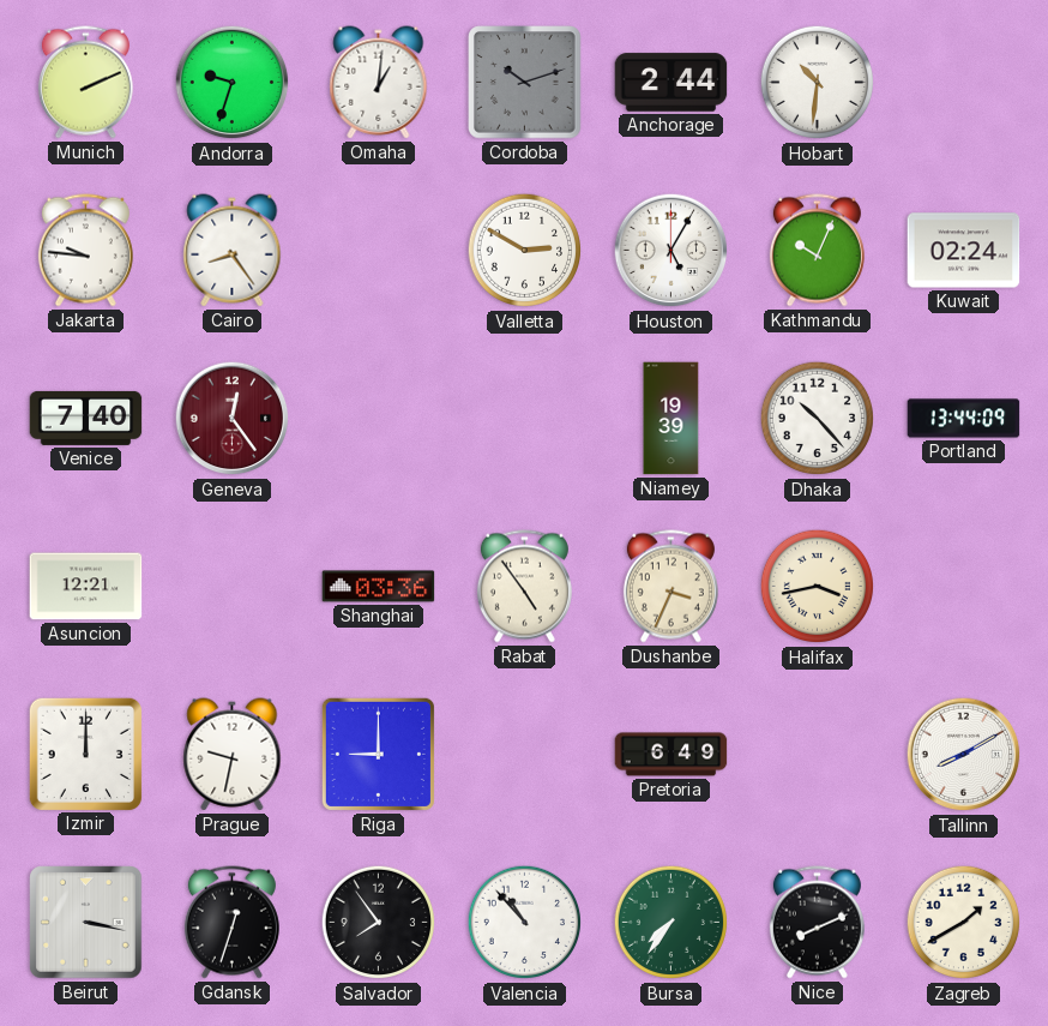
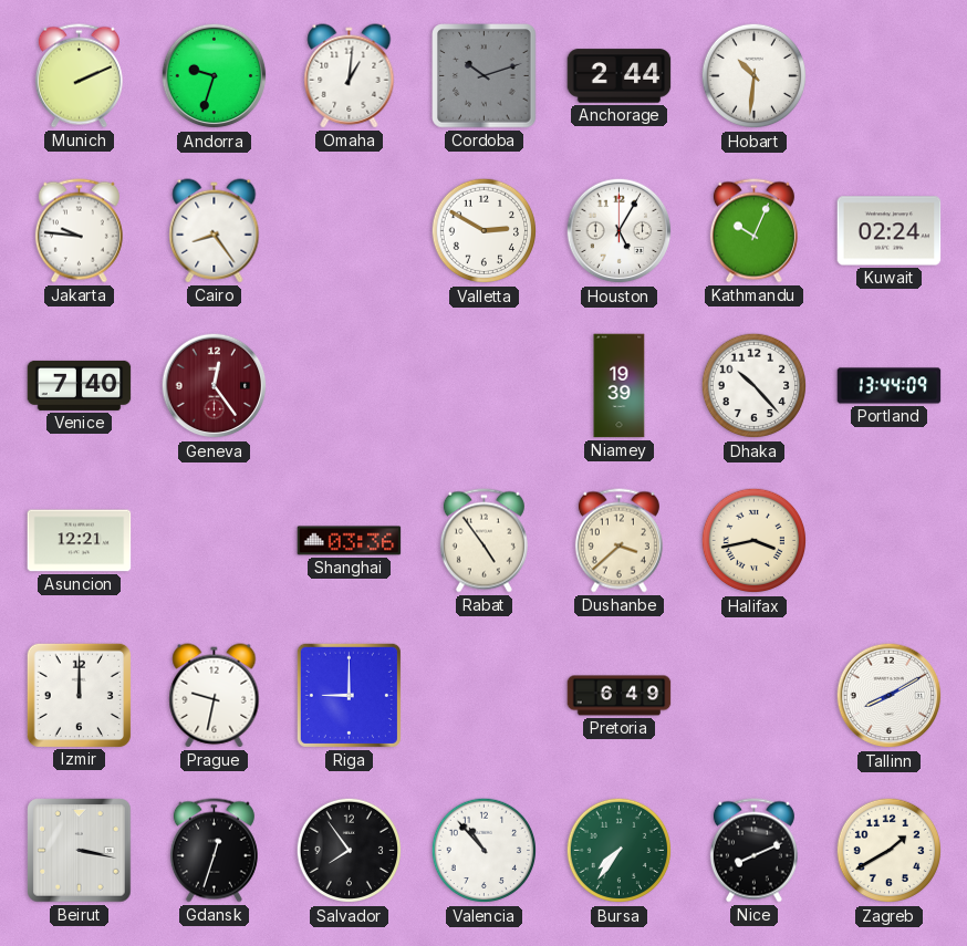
Dushanbe: 3:34 -> 3:38
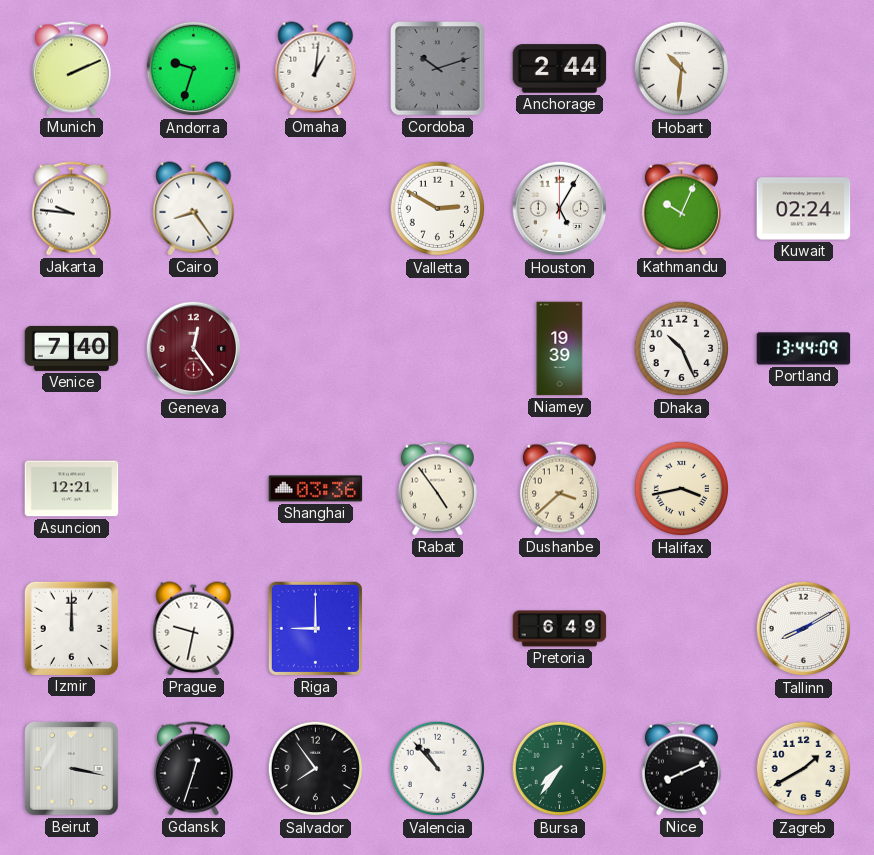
Dhaka: 10:23 -> 10:26
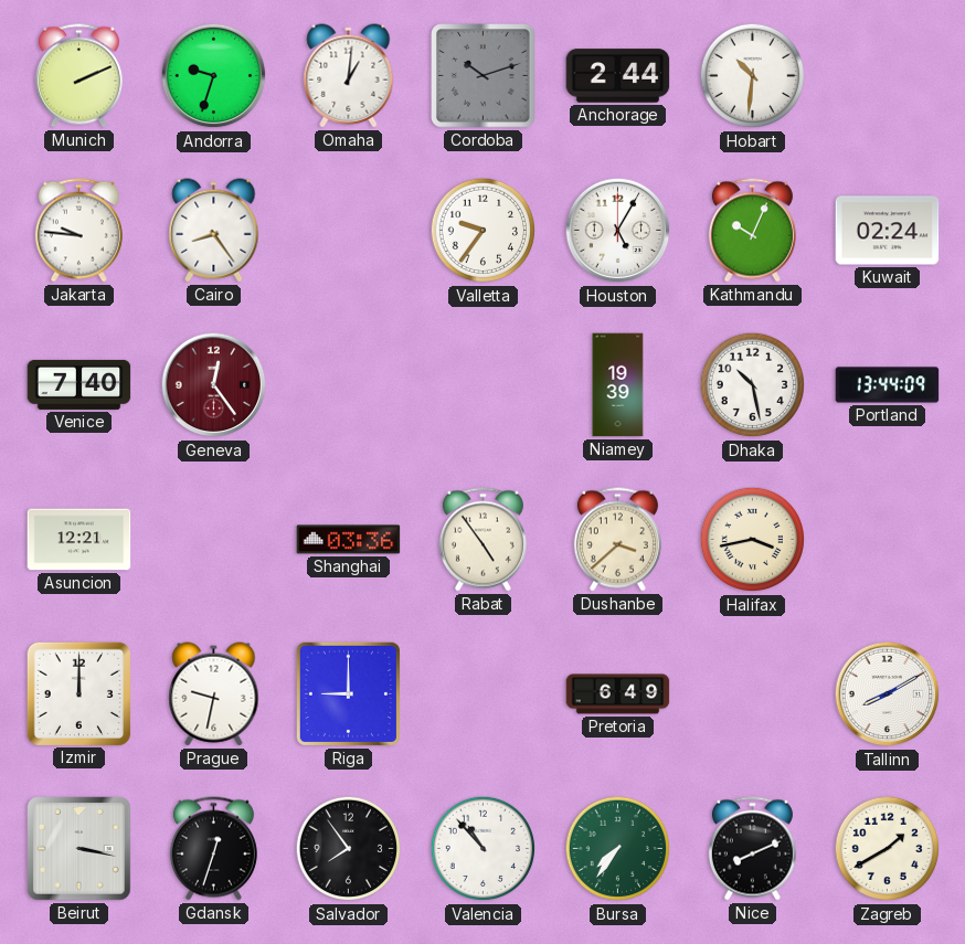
Valletta: 2:50 -> 9:36
Dhaka: 10:26 -> 10:28
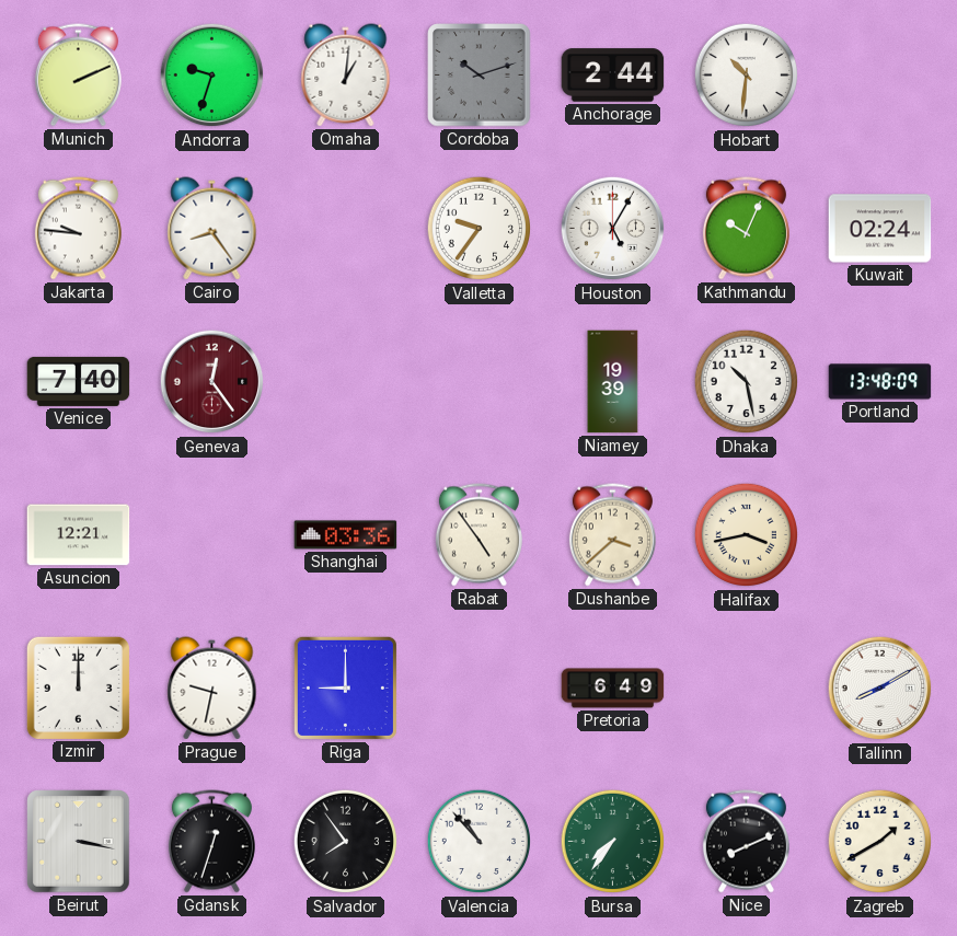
Portland: 13:44 -> 13:48
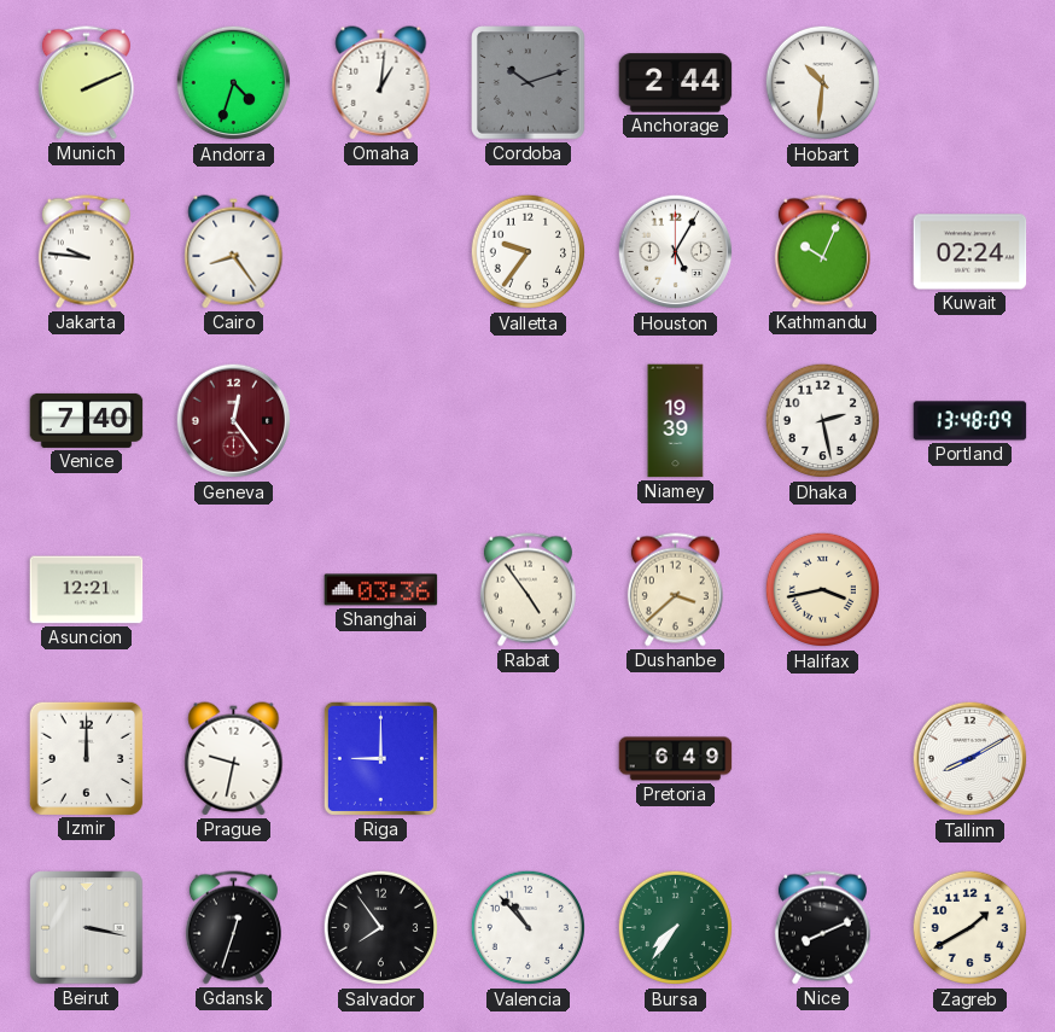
Andorra: 9:33 -> 4:33
Dhaka: 10:28 -> 2:28
